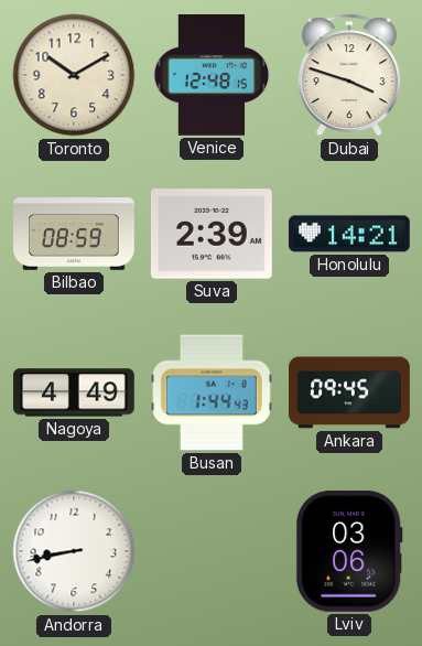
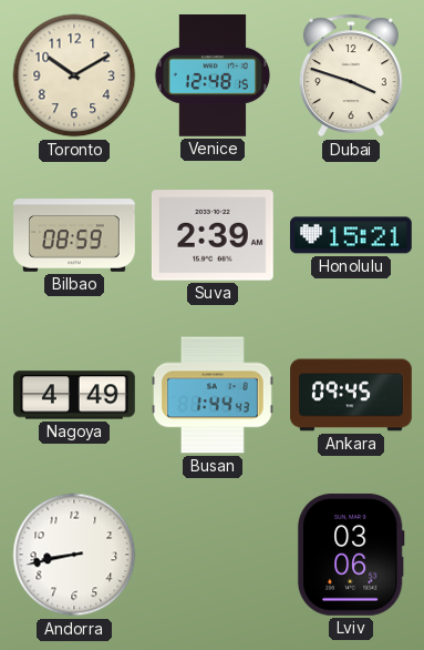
Honolulu: 14:21 -> 15:21
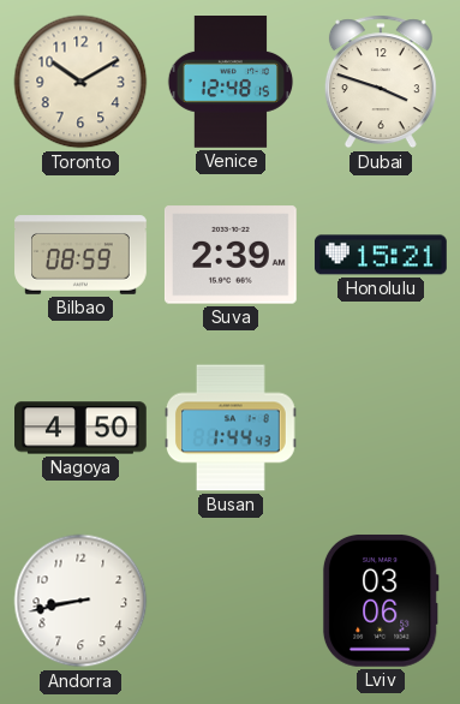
Nagoya: 4:49 -> 4:50
Ankara: 09:45 -> none
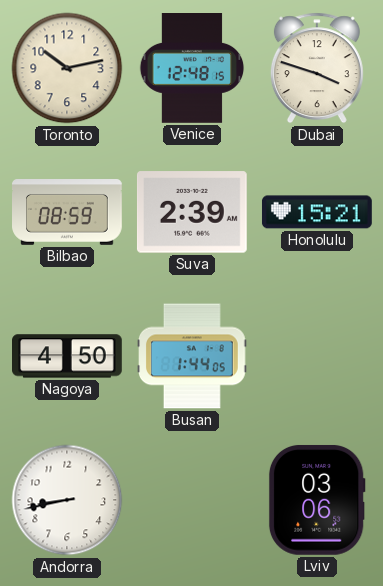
Toronto: 10:10 -> 10:13
Busan: 1:44:43 -> 1:44:05
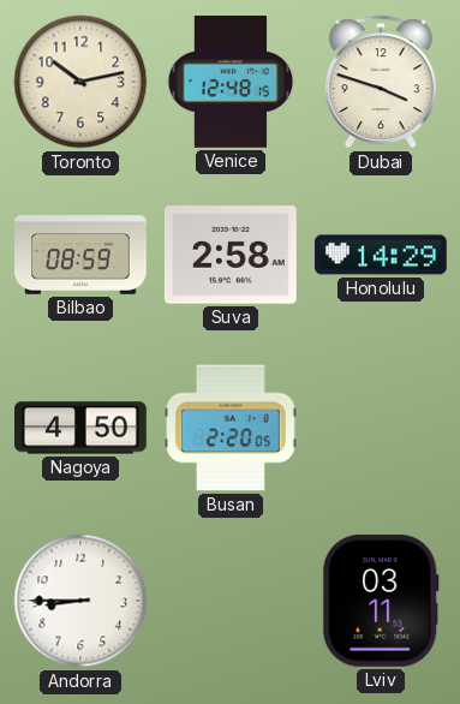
Suva: 2:39 -> 2:58
Honolulu: 15:21 -> 14:29
Busan: 1:44 -> 2:20
Andorra: 8:43 -> 8:45
Lviv: 03:06 -> 03:11
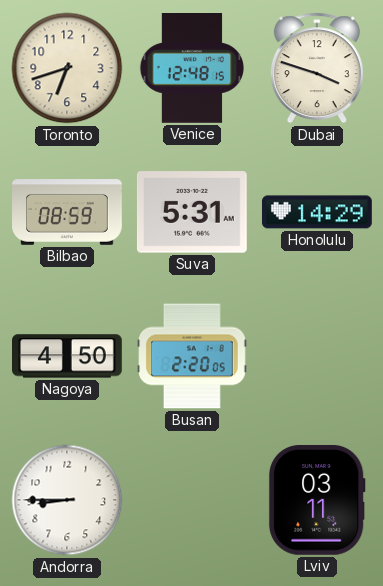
Toronto: 10:13 -> 6:42
Suva: 2:58 -> 5:31
